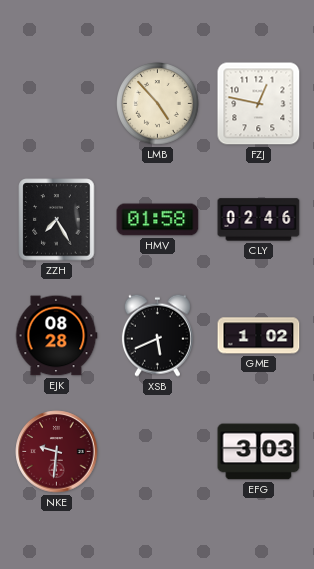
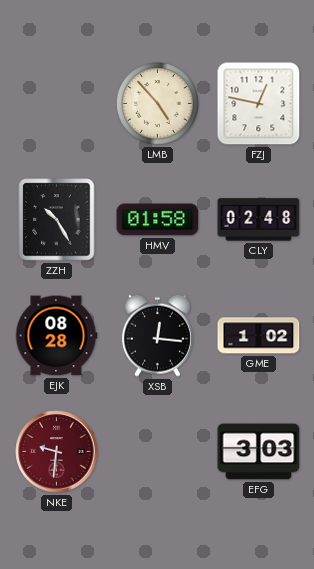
ZZH: 7:25 -> 10:25
CLY: 02:46 -> 02:48
XSB: 5:41 -> 12:16
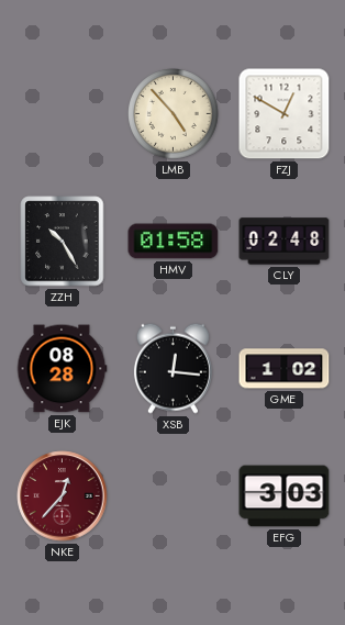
FZJ: 12:47 -> 12:50
NKE: 9:31 -> 12:37
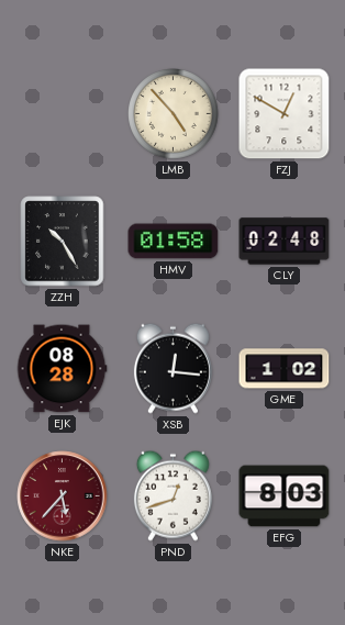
NKE: 12:37 -> 5:37
PND: none -> 12:42
EFG: 3:03 -> 8:03
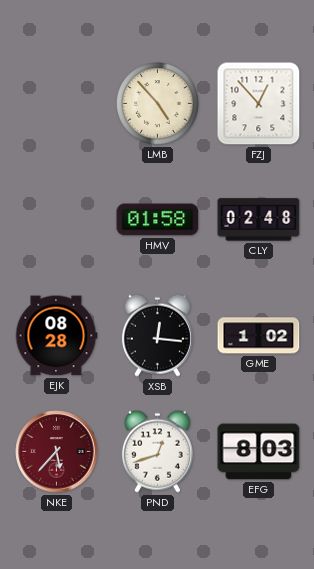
FZJ: 12:50 -> 12:53
ZZH: 10:25 -> none
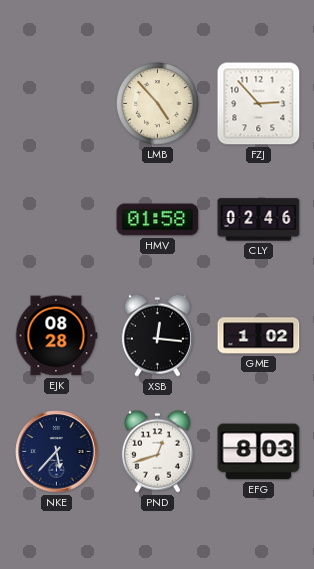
FZJ: 12:53 -> 2:53
CLY: 02:48 -> 02:46
NKE dial: burgundy -> navy
